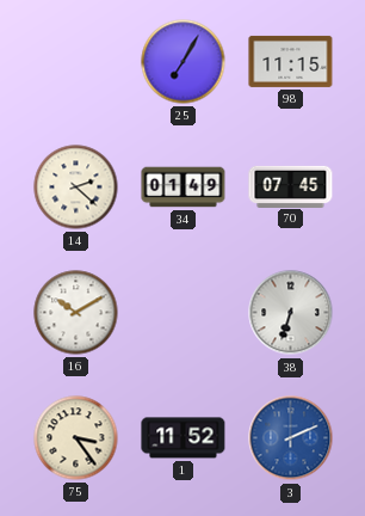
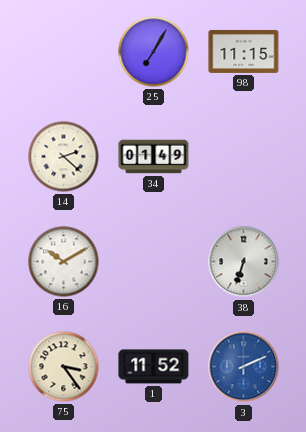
70: 07:45 -> none
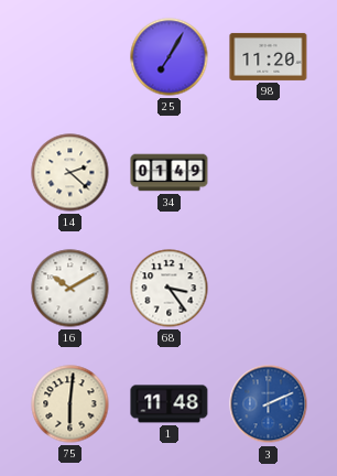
98: 11:15 -> 11:20
68: none -> 3:24
38: 6:33 -> none
75: 3:24 -> 6:01
1: 11:52 -> 11:48
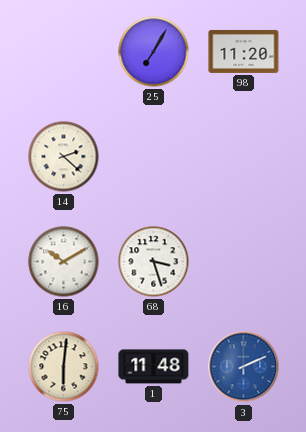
34: 01:49 -> none
68: 3:24 -> 3:27
